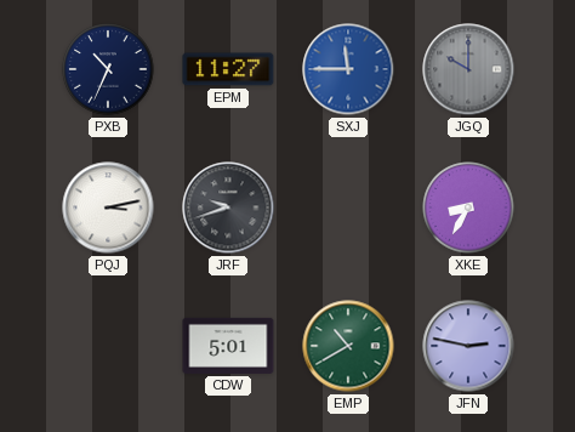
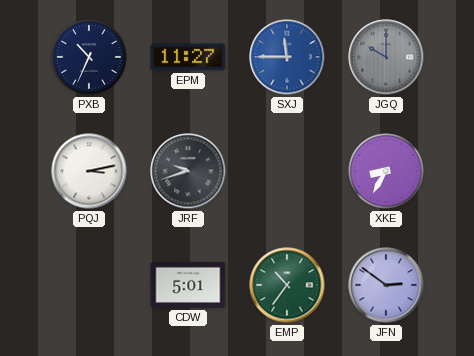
EMP: 10:40 -> 10:36
JFN: 2:47 -> 2:51
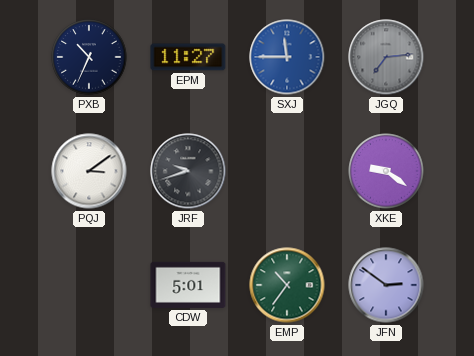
JGQ: 10:00 -> 7:14
PQJ: 3:13 -> 3:09
XKE: 8:35 -> 9:21
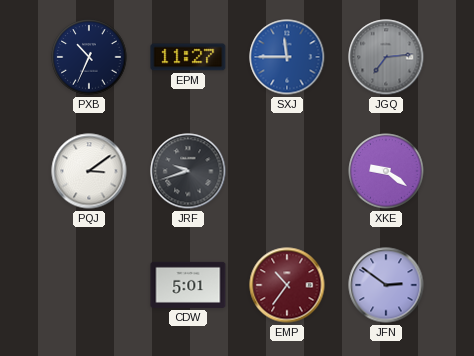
EMP dial: green -> burgundy
